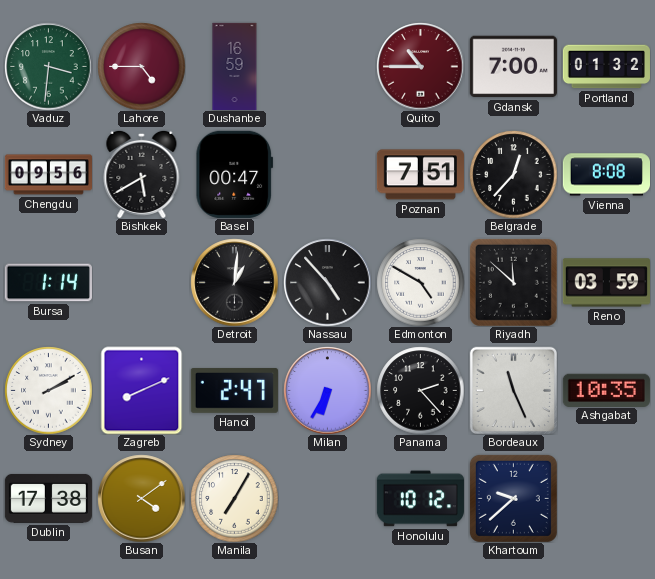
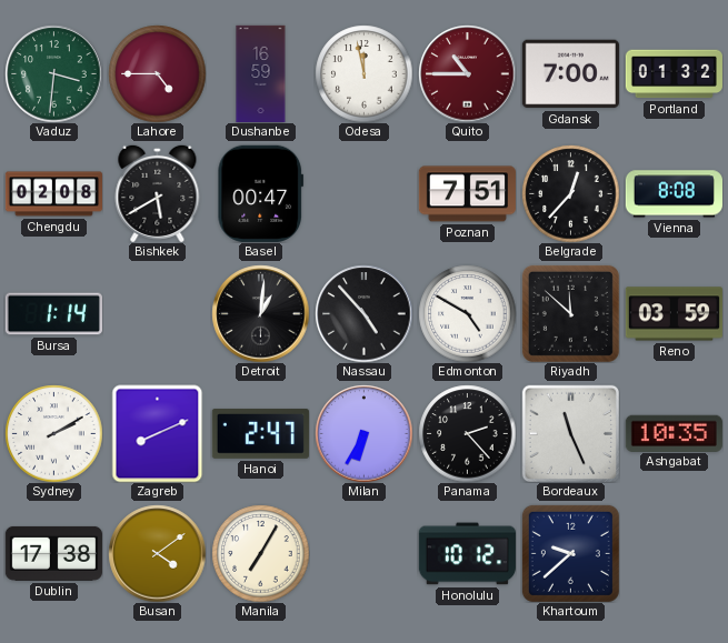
Odesa: none -> 11:58
Chengdu: 09:56 -> 02:08
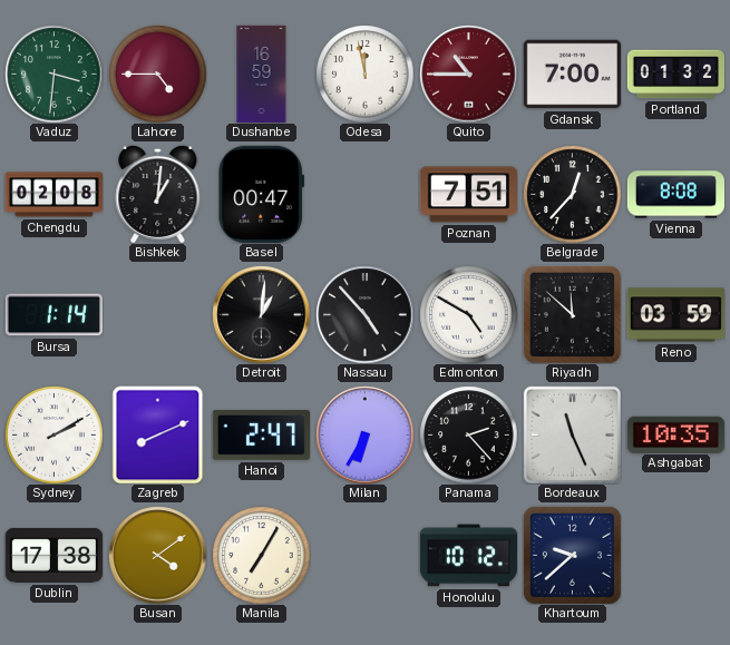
Bishkek: 5:40 -> 1:01
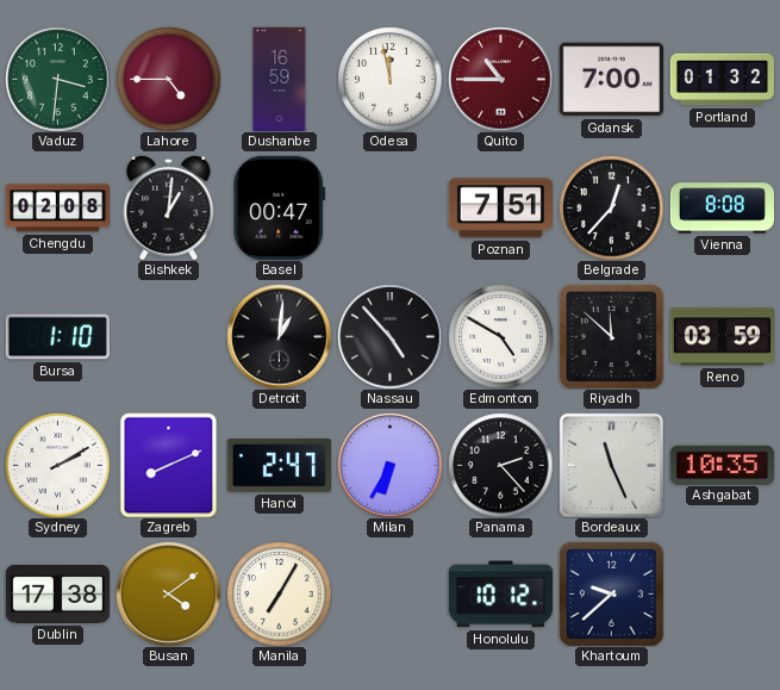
Bursa: 1:14 -> 1:10
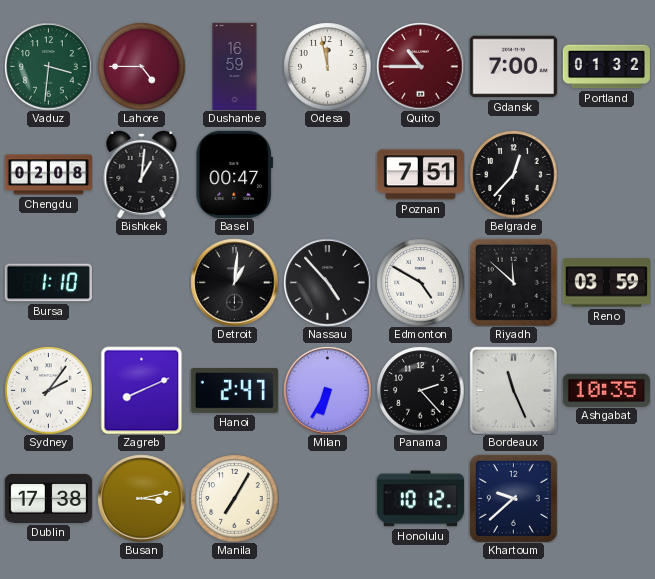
Vienna: 8:08 -> none
Sydney: 2:10 -> 2:06
Busan: 4:09 -> 3:13
